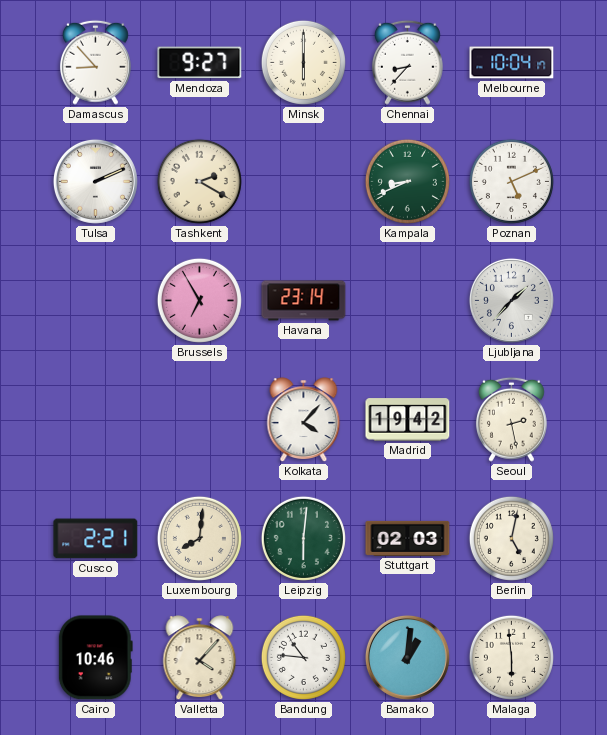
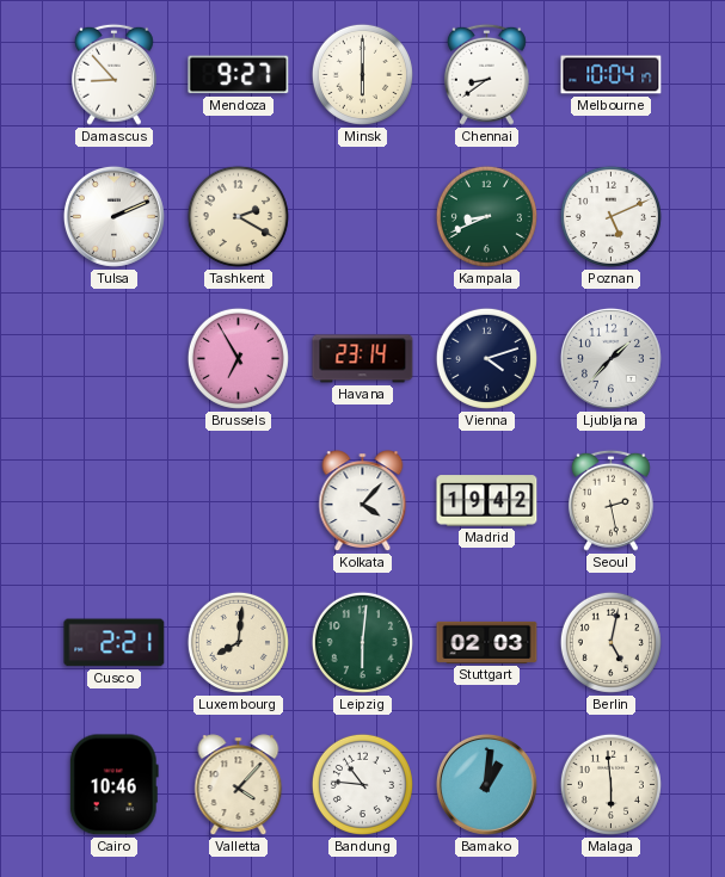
Chennai: 8:37 -> 8:39
Vienna: none -> 4:12
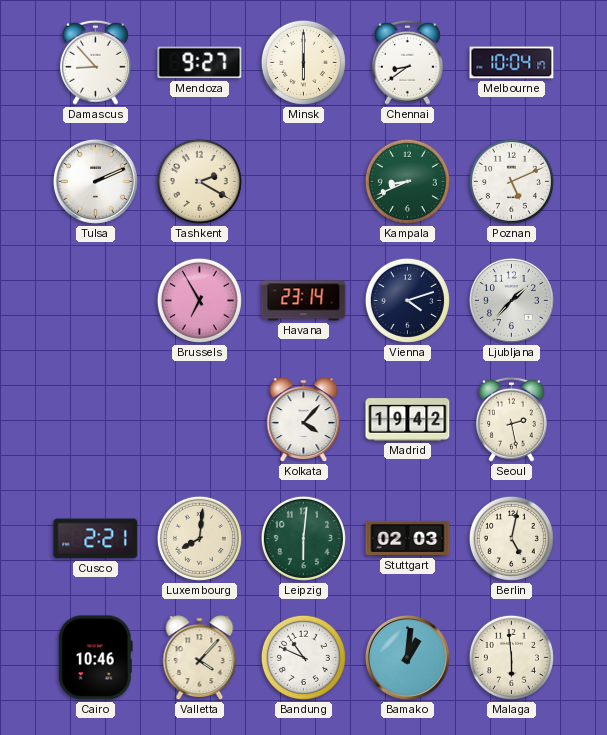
Bandung: 10:46 -> 10:49
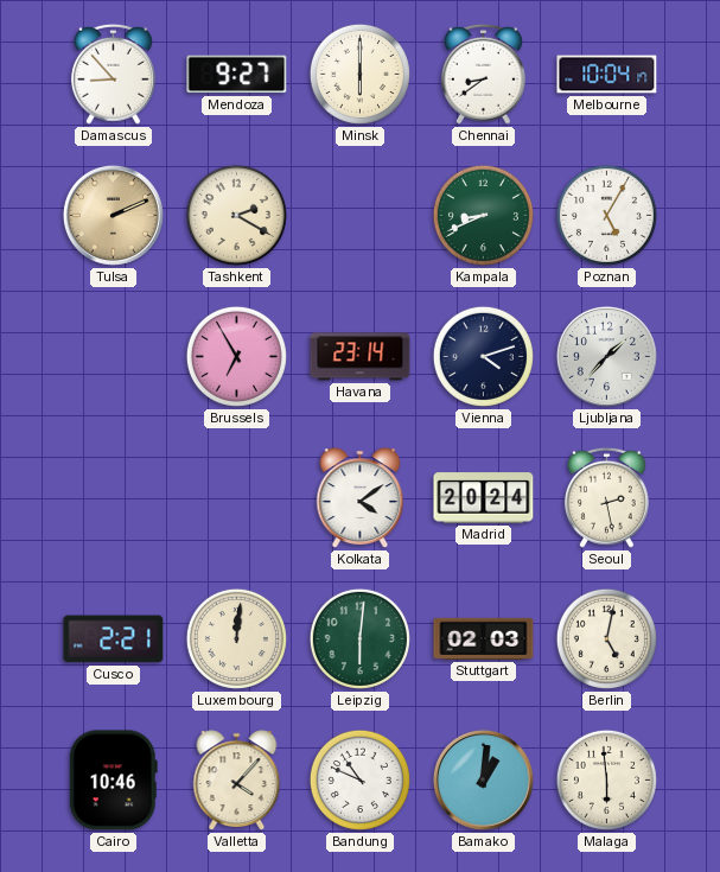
Tulsa dial: white -> champagne
Poznan: 5:11 -> 5:05
Kolkata: 4:07 -> 4:09
Madrid: 19:42 -> 20:24
Luxembourg: 8:01 -> 12:01
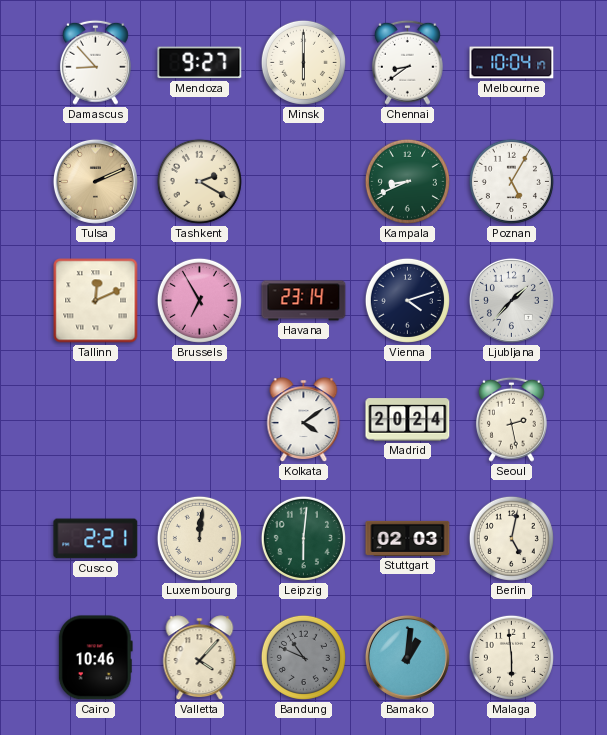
Tallinn: none -> 12:11
Bandung dial: white -> grey
